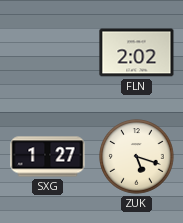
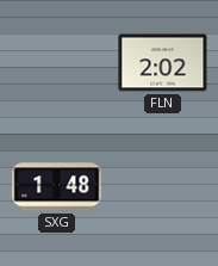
SXG: 1:27 -> 1:48
ZUK: 5:18 -> none
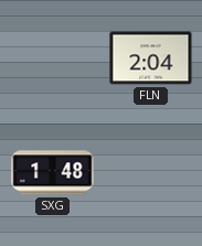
FLN: 2:02 -> 2:04
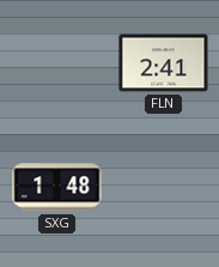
FLN: 2:04 -> 2:41
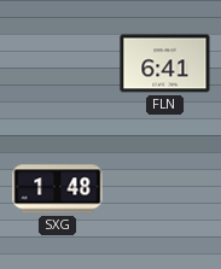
FLN: 2:41 -> 6:41
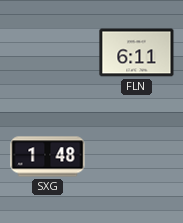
FLN: 6:41 -> 6:11
